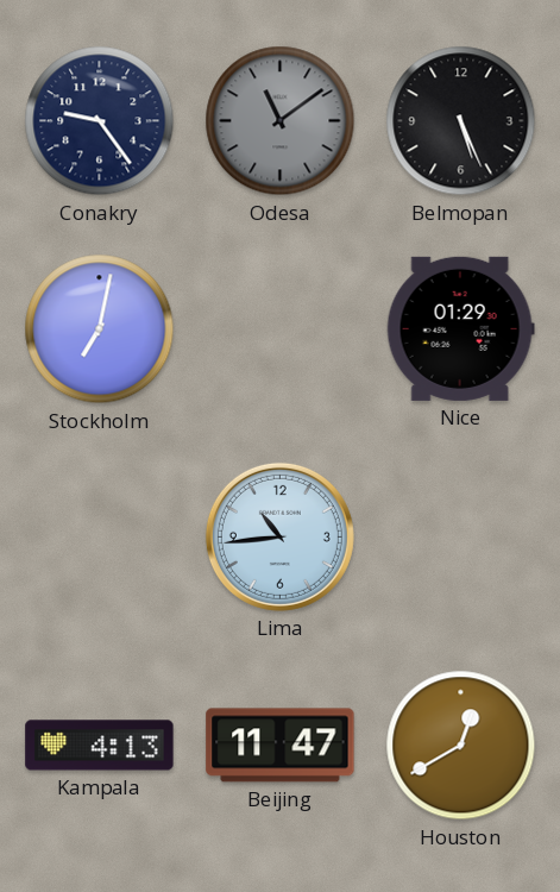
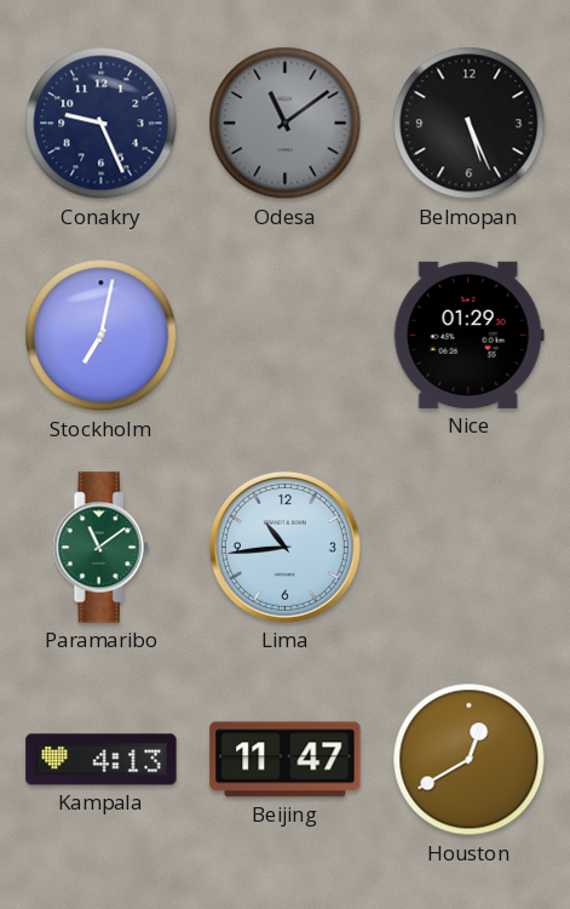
Conakry: 9:24 -> 9:26
Paramaribo: none -> 11:09
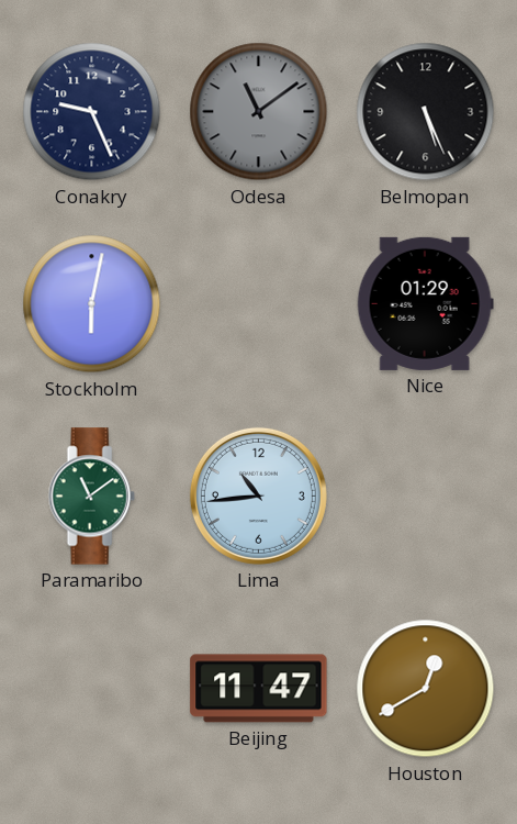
Stockholm: 7:02 -> 6:02
Kampala: 4:13 -> none
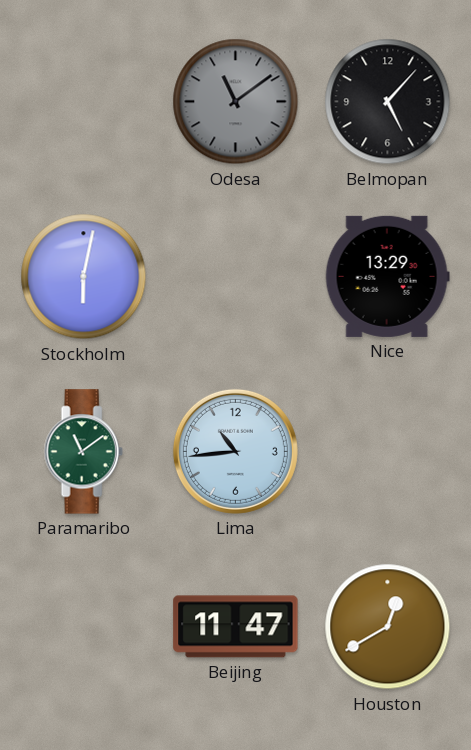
Conakry: 9:26 -> none
Belmopan: 5:26 -> 5:07
Nice: 01:29 -> 13:29
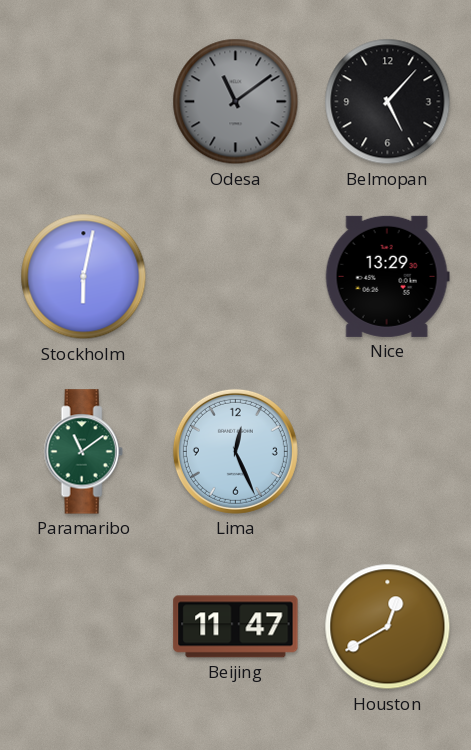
Lima: 10:44 -> 12:26
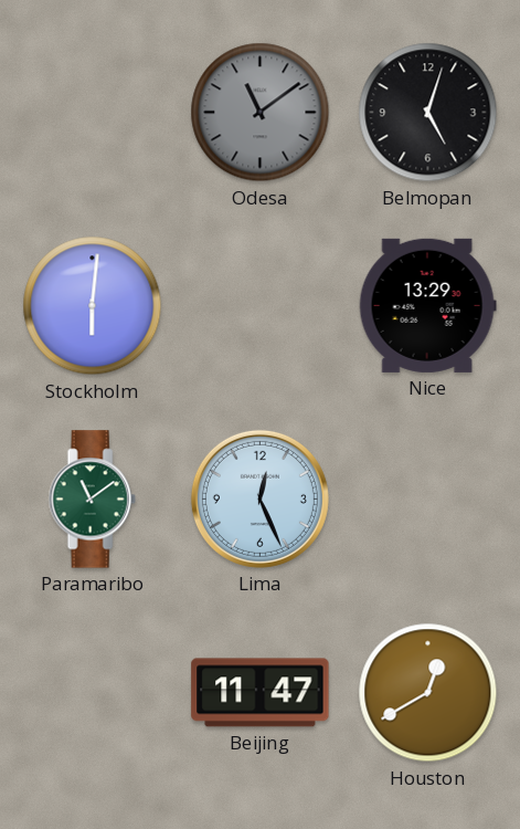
Belmopan: 5:07 -> 5:03
Stockholm: 6:02 -> 6:01
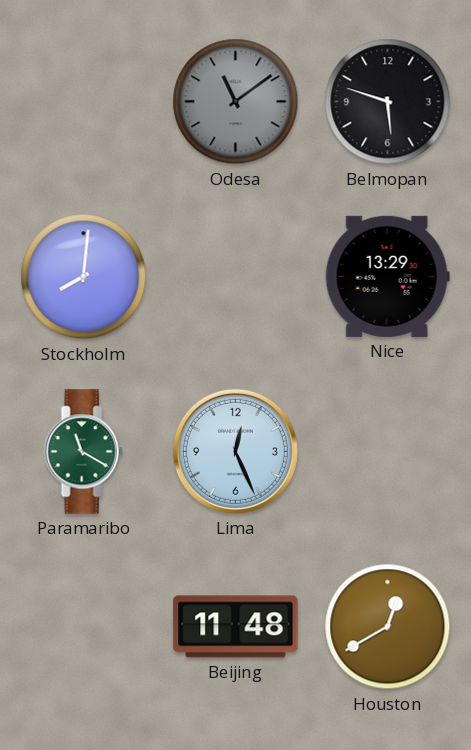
Belmopan: 5:03 -> 5:48
Stockholm: 6:01 -> 8:01
Paramaribo: 11:09 -> 11:20
Beijing: 11:47 -> 11:48
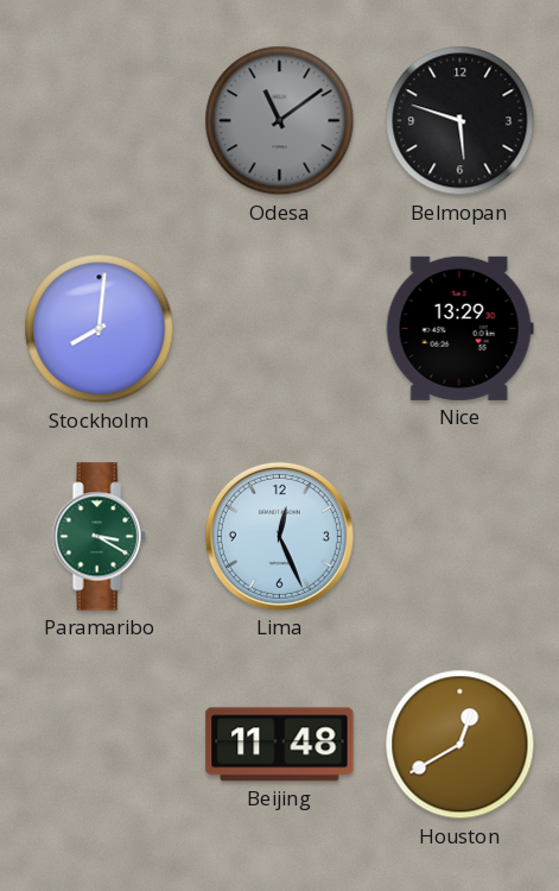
Paramaribo: 11:20 -> 3:20
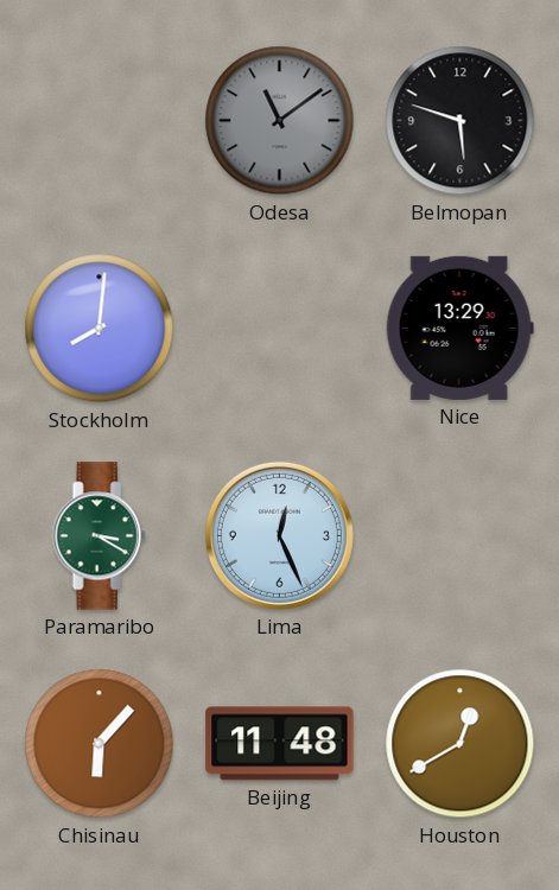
Chisinau: none -> 6:07
